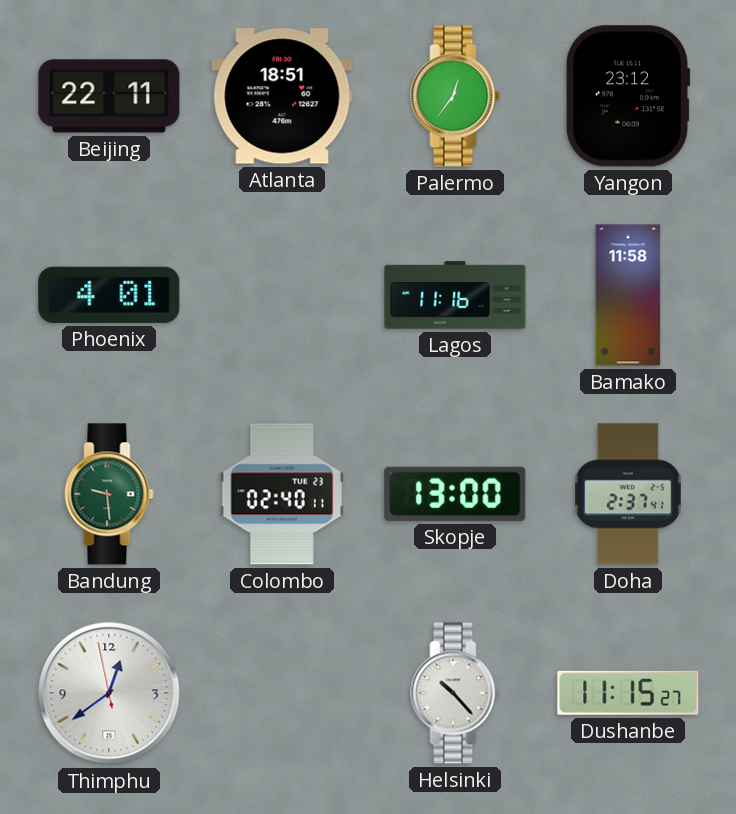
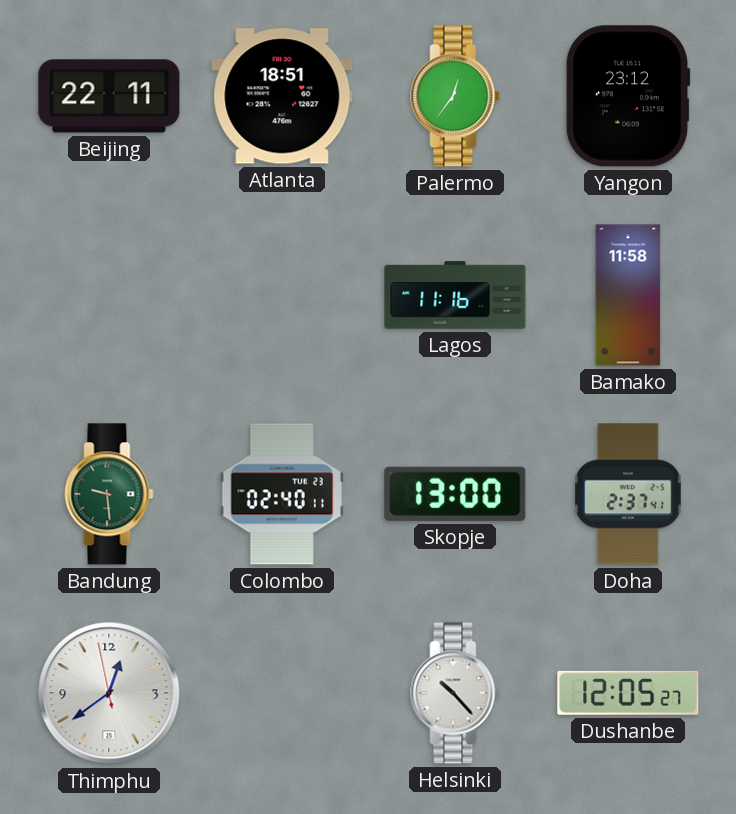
Phoenix: 4:01 -> none
Dushanbe: 11:15 -> 12:05
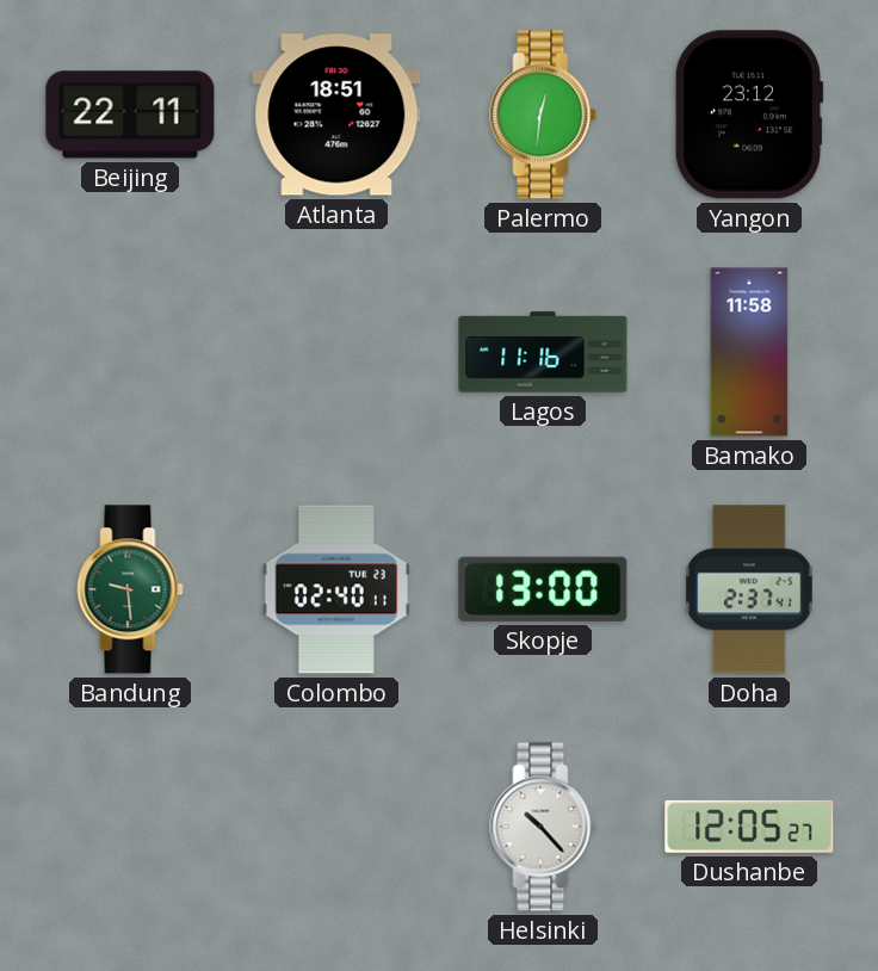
Palermo: 12:36 -> 12:31
Thimphu: 12:38 -> none
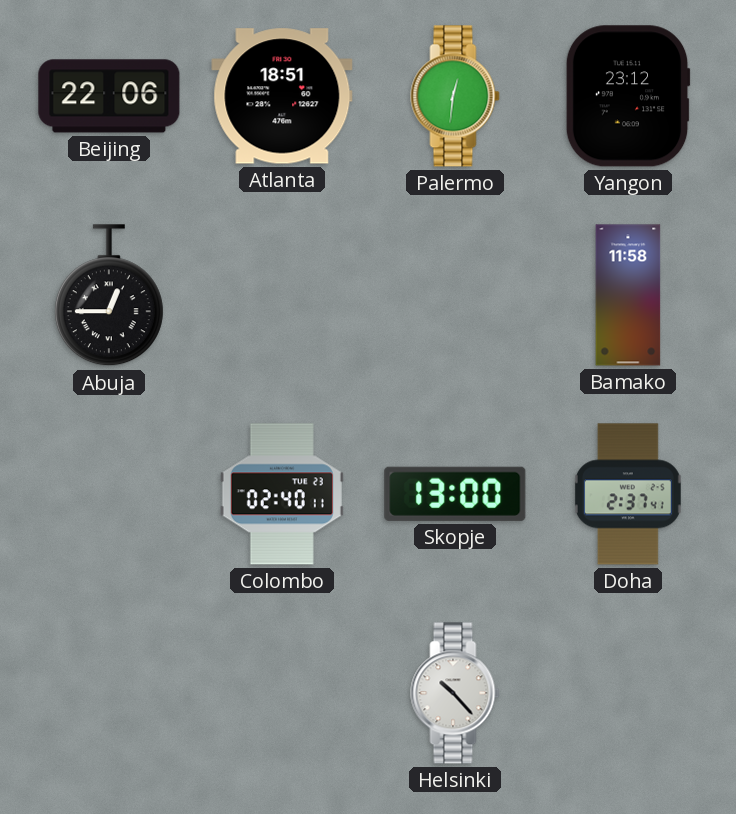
Beijing: 22:11 -> 22:06
Abuja: none -> 12:45
Lagos: 11:16 -> none
Bandung: 9:29 -> none
Dushanbe: 12:05 -> none
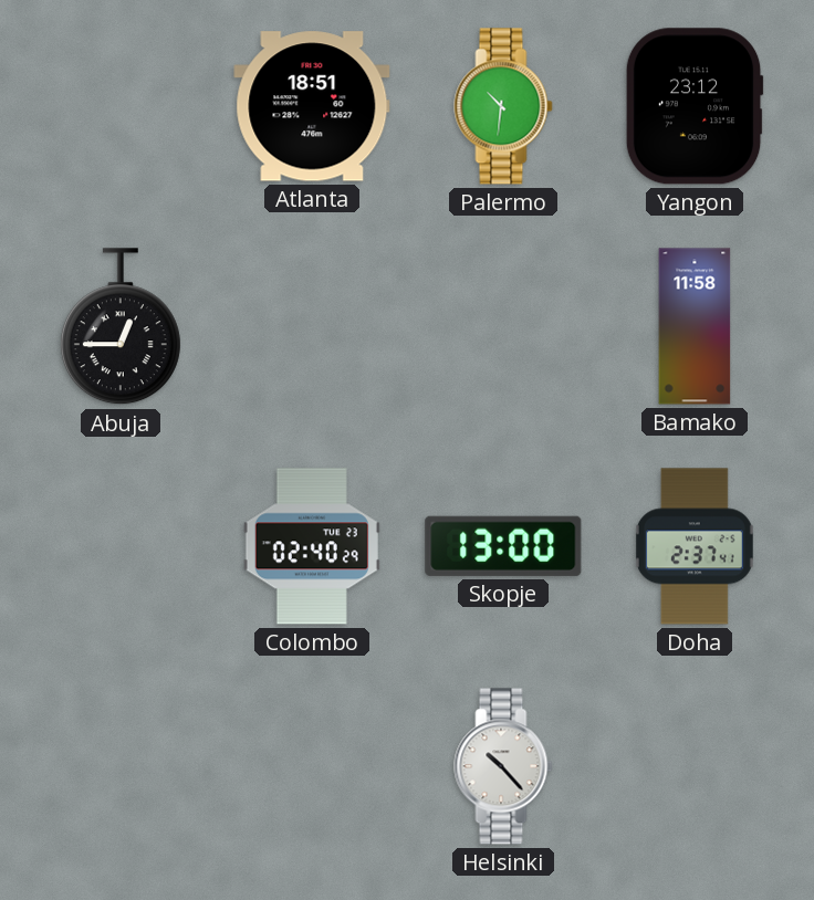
Beijing: 22:06 -> none
Palermo: 12:31 -> 10:31
Colombo: 02:40:11 -> 02:40:29
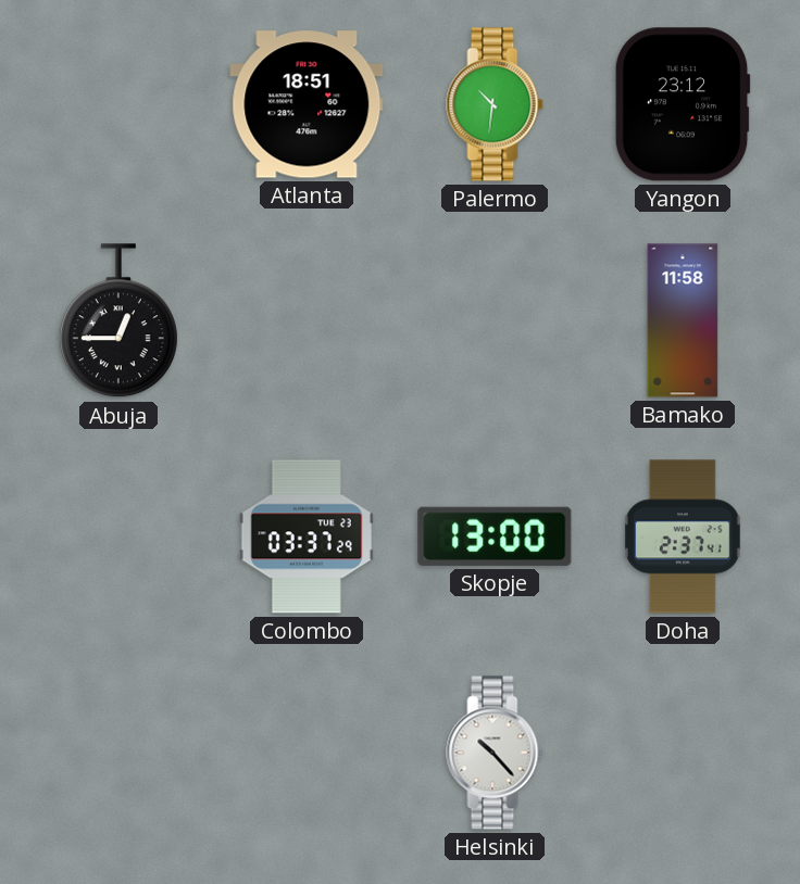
Colombo: 02:40 -> 03:37
